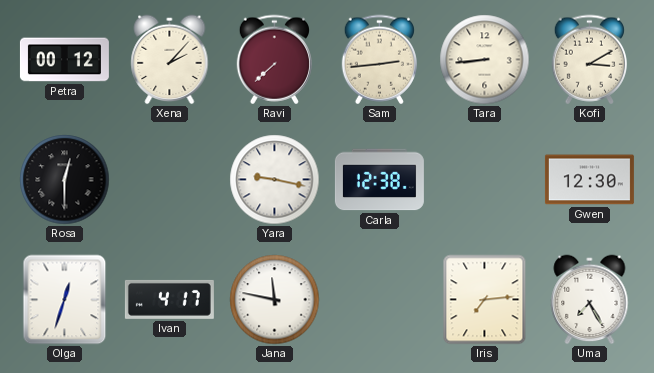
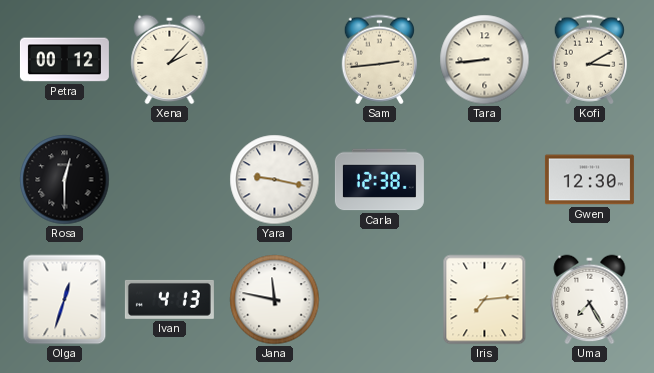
Ravi: 7:38 -> none
Ivan: 4:17 -> 4:13
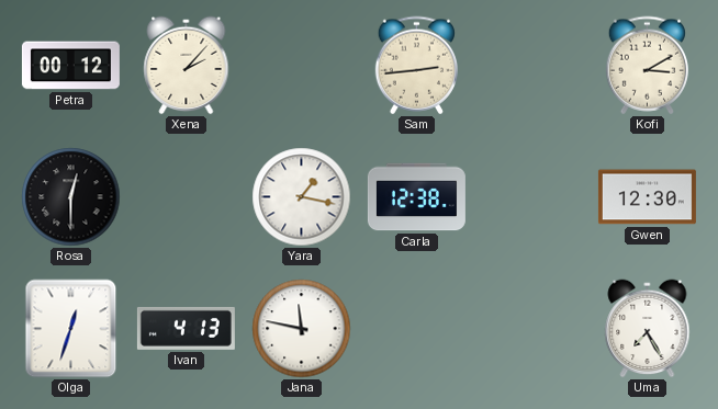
Tara: 8:44 -> none
Yara: 9:17 -> 1:17
Iris: 7:14 -> none
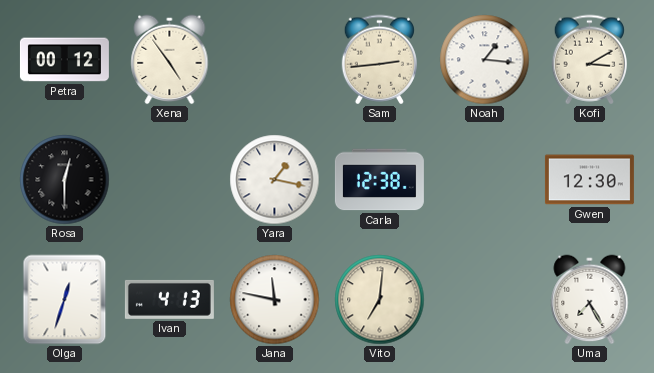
Xena: 2:07 -> 4:54
Noah: none -> 1:16
Vito: none -> 7:01
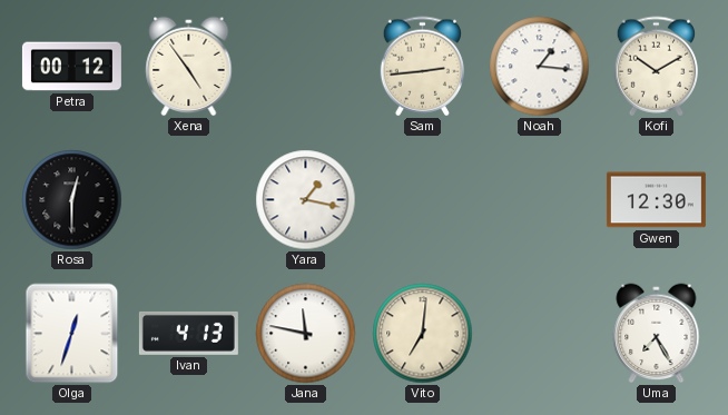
Kofi: 3:10 -> 10:10
Carla: 12:38 -> none
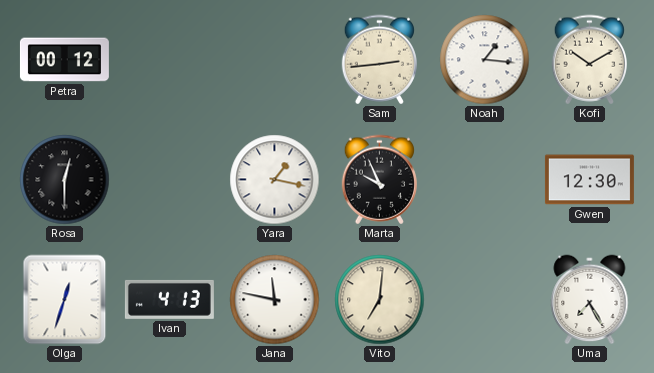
Xena: 4:54 -> none
Marta: none -> 9:56
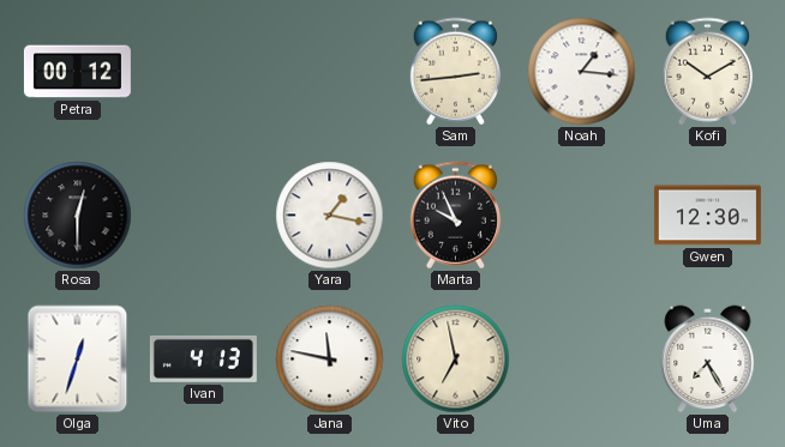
Vito: 7:01 -> 6:58
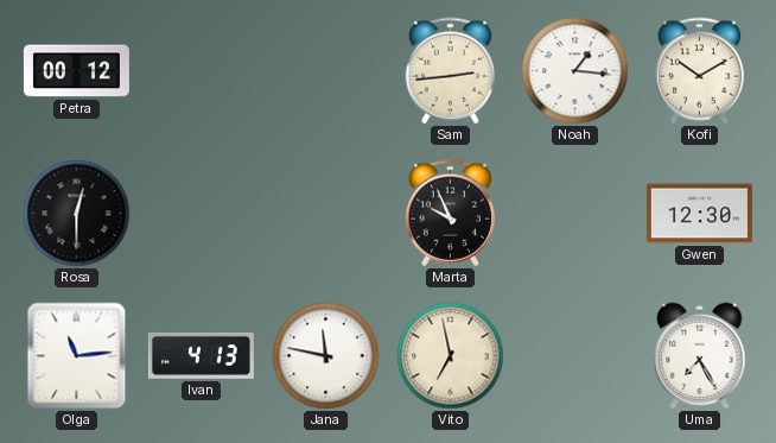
Yara: 1:17 -> none
Olga: 12:33 -> 11:14
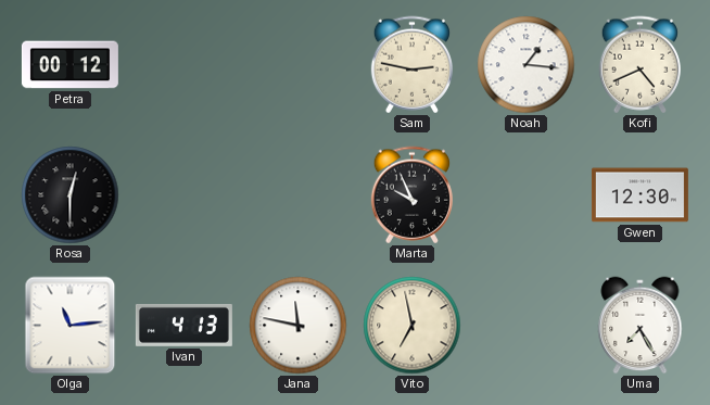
Sam: 2:44 -> 2:47
Kofi: 10:10 -> 4:41
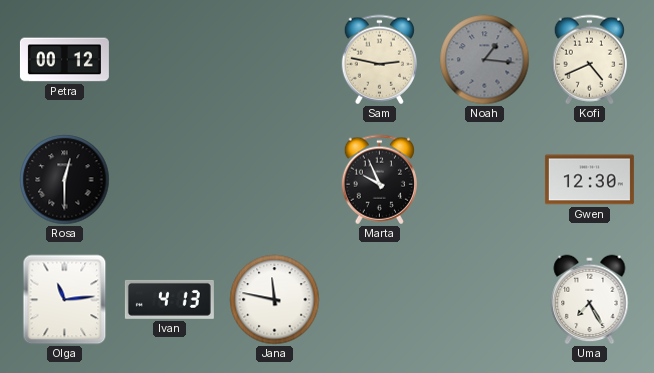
Noah dial: white -> grey
Vito: 6:58 -> none
